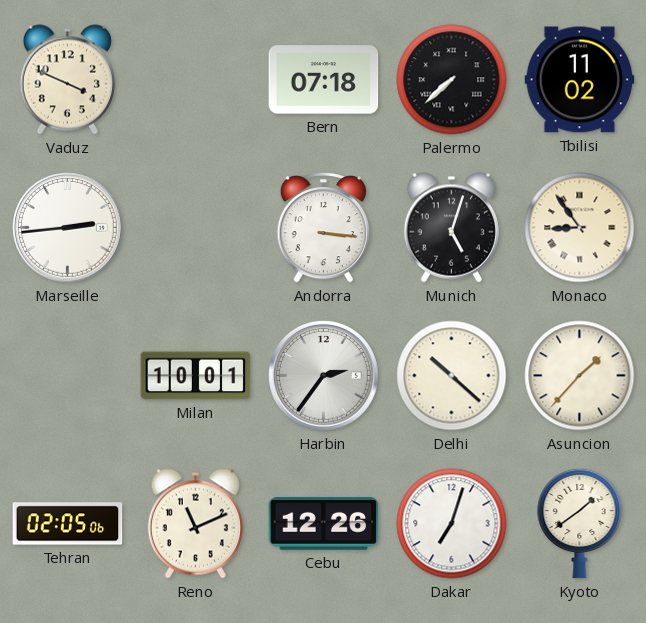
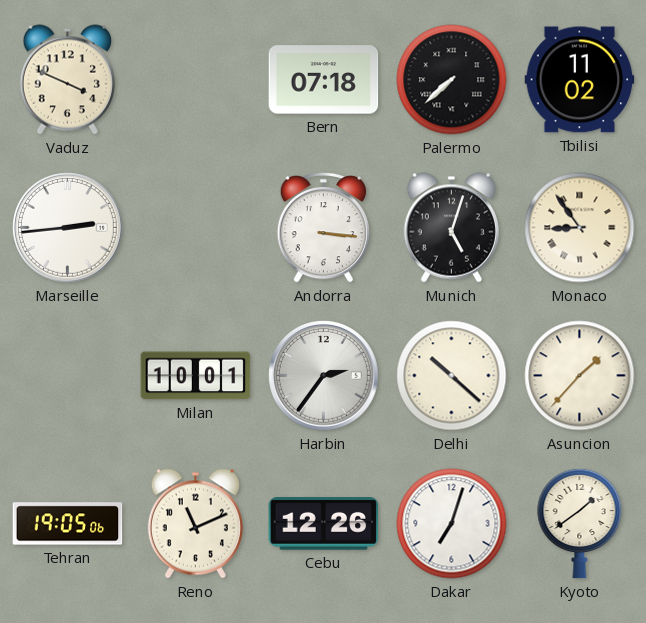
Tehran: 02:05 -> 19:05
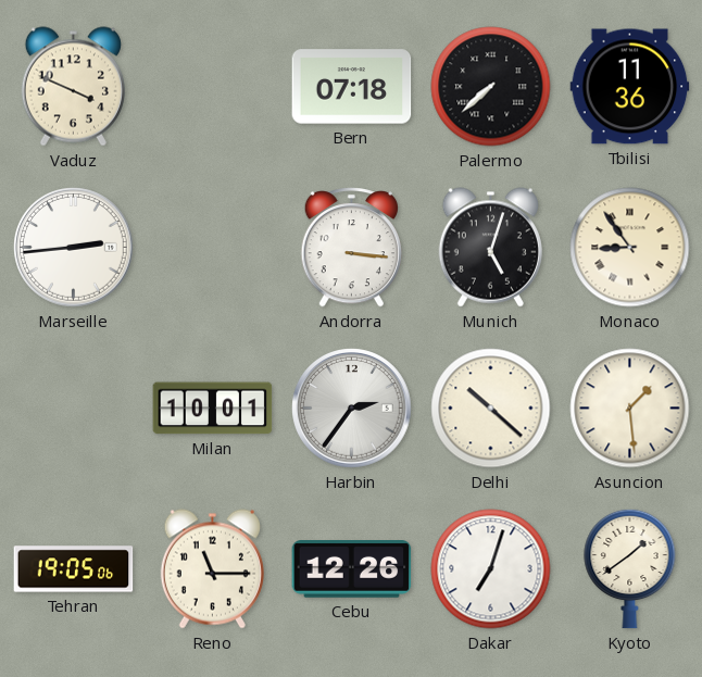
Tbilisi: 11:02 -> 11:36
Asuncion: 1:37 -> 1:29
Reno: 11:11 -> 11:15
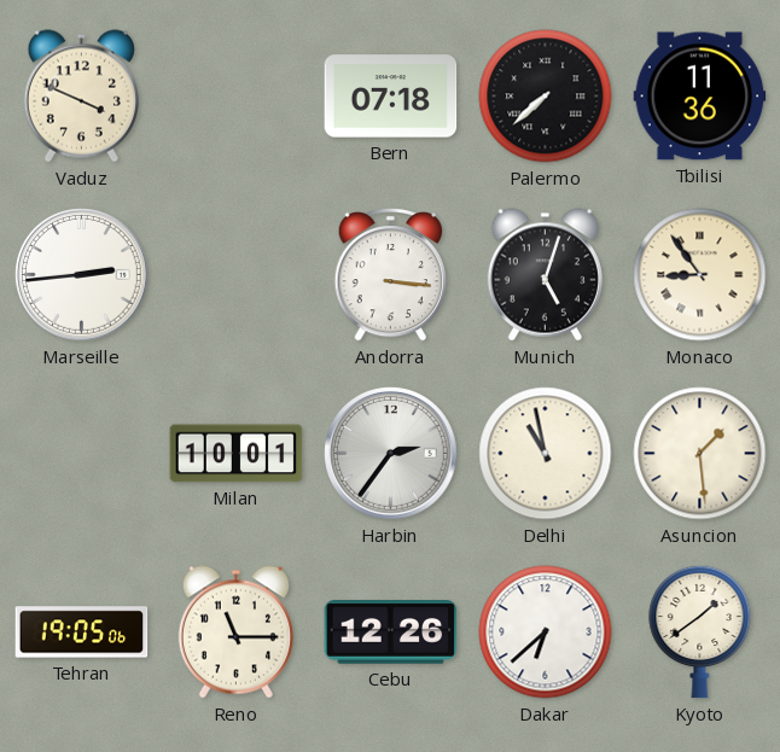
Delhi: 10:22 -> 10:58
Dakar: 7:03 -> 6:38
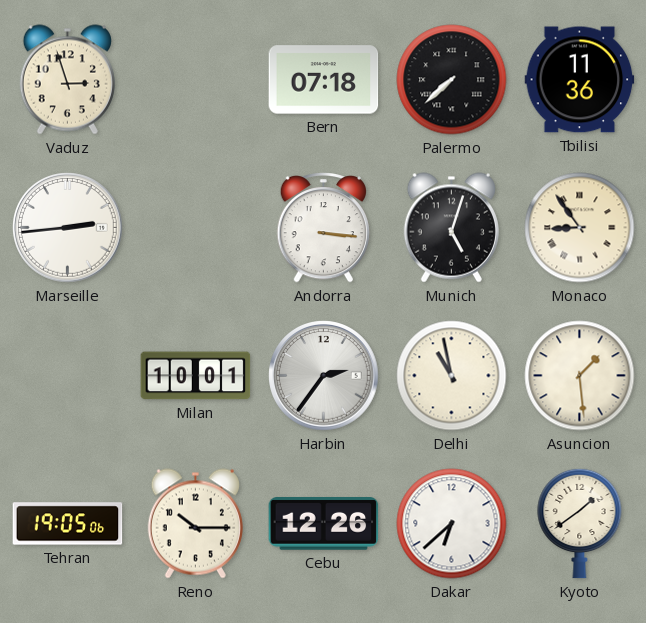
Vaduz: 3:49 -> 2:57
Reno: 11:15 -> 10:15
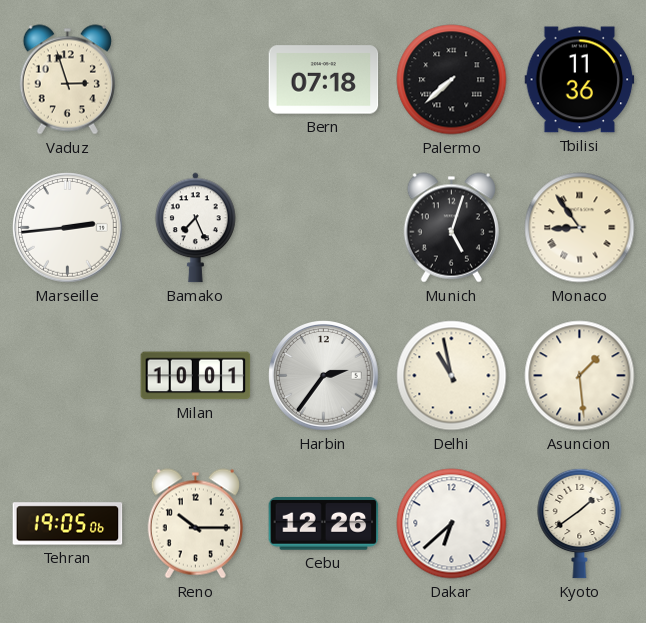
Bamako: none -> 7:26
Andorra: 3:16 -> none
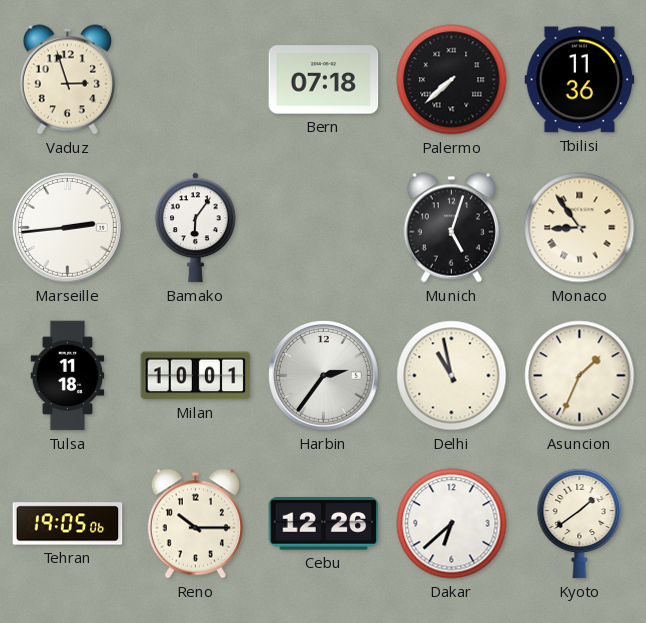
Bamako: 7:26 -> 6:06
Tulsa: none -> 11:18
Asuncion: 1:29 -> 1:34
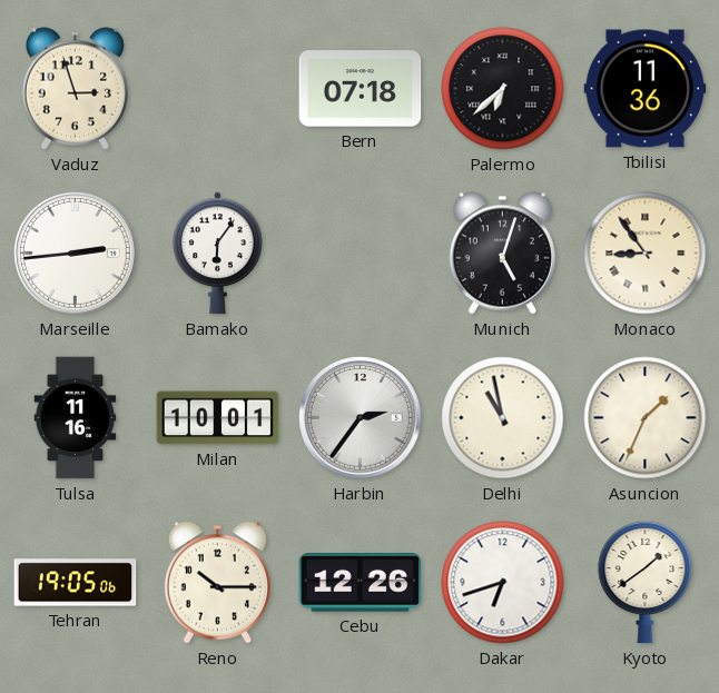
Palermo: 7:38 -> 6:38
Tulsa: 11:18 -> 11:16
Dakar: 6:38 -> 6:42
